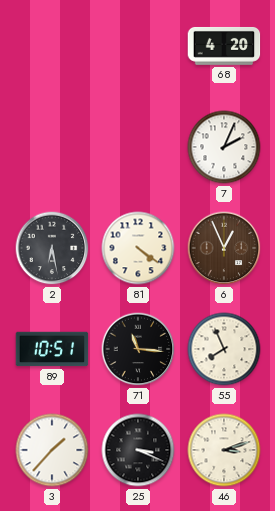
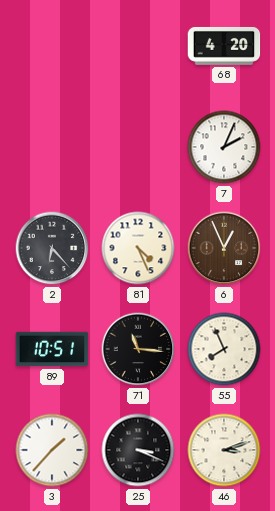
2: 6:28 -> 6:23
81: 4:21 -> 4:26
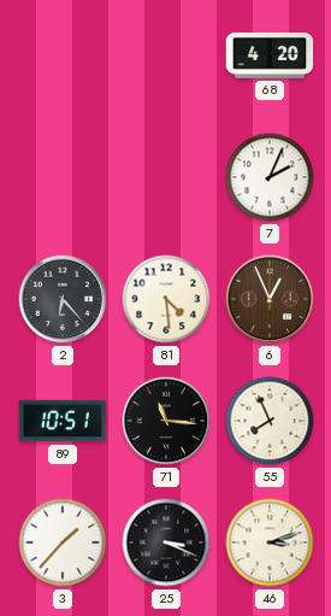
81: 4:26 -> 4:29
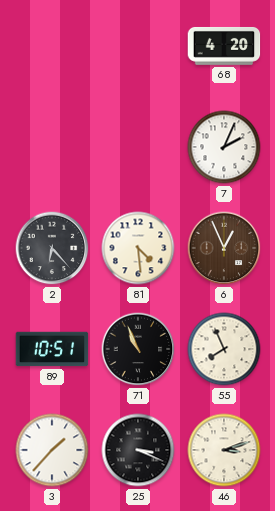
71: 11:16 -> 10:56
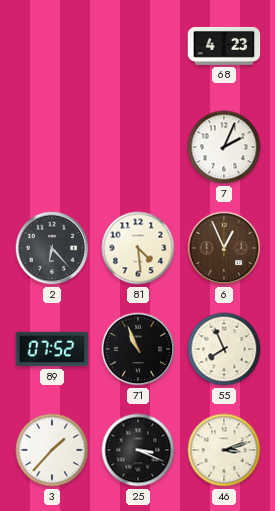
68: 4:20 -> 4:23
89: 10:51 -> 07:52
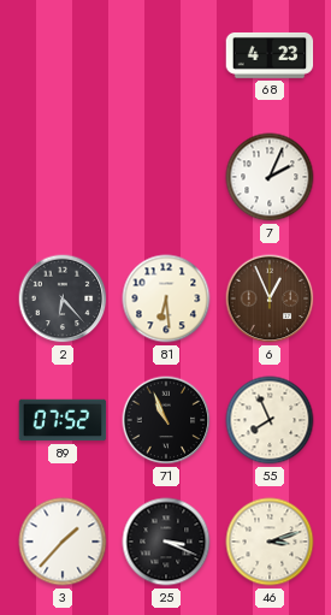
81: 4:29 -> 6:29
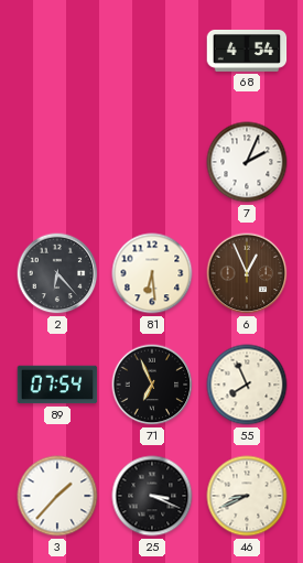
68: 4:23 -> 4:54
89: 07:52 -> 07:54
71: 10:56 -> 6:56
46: 3:12 -> 8:41
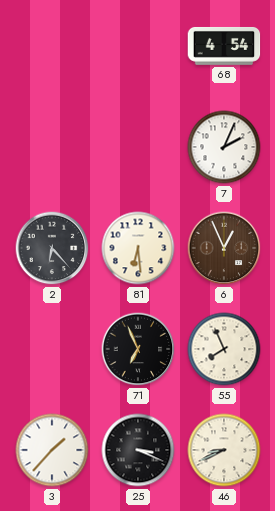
89: 07:54 -> none
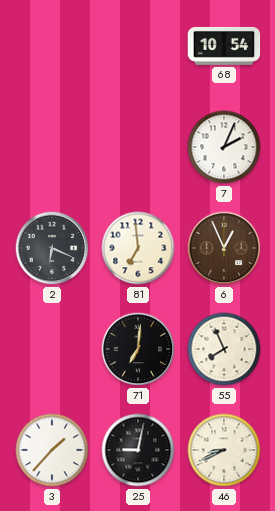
68: 4:54 -> 10:54
2: 6:23 -> 6:19
81: 6:29 -> 6:59
71: 6:56 -> 7:01
25: 3:19 -> 9:02
